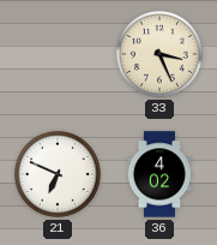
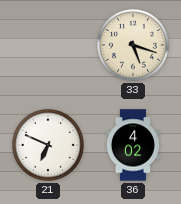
33: 3:26 -> 5:18
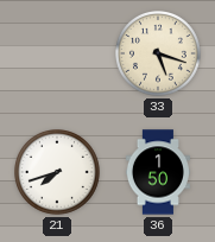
21: 6:49 -> 7:42
36: 4:02 -> 1:50
